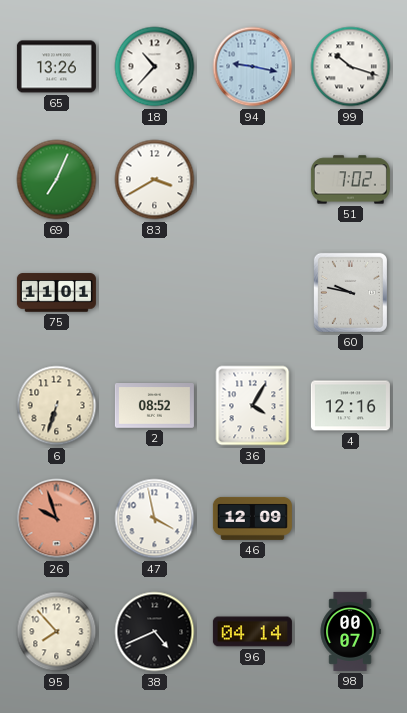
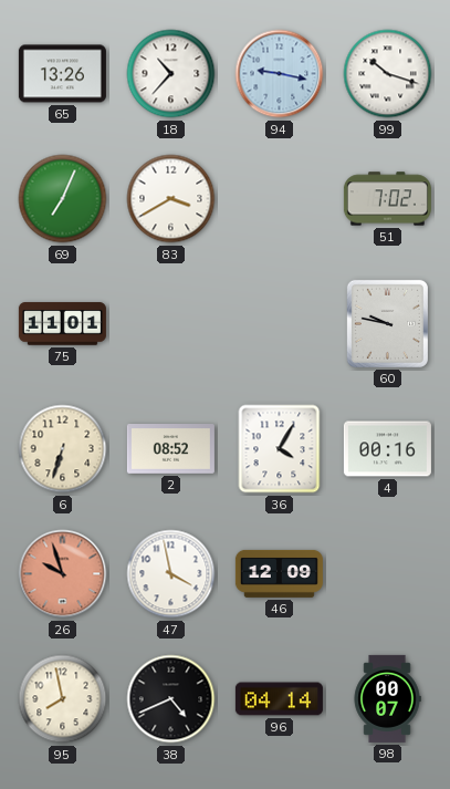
4: 12:16 -> 00:16
95: 7:53 -> 7:58
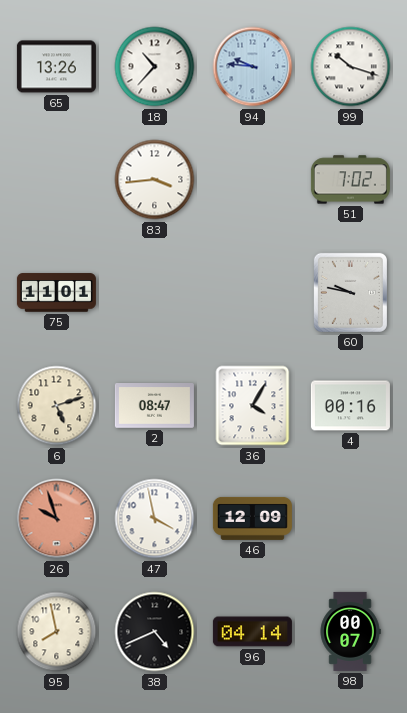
94: 9:17 -> 9:46
69: 7:04 -> none
83: 3:40 -> 3:44
6: 6:33 -> 5:12
2: 08:52 -> 08:47
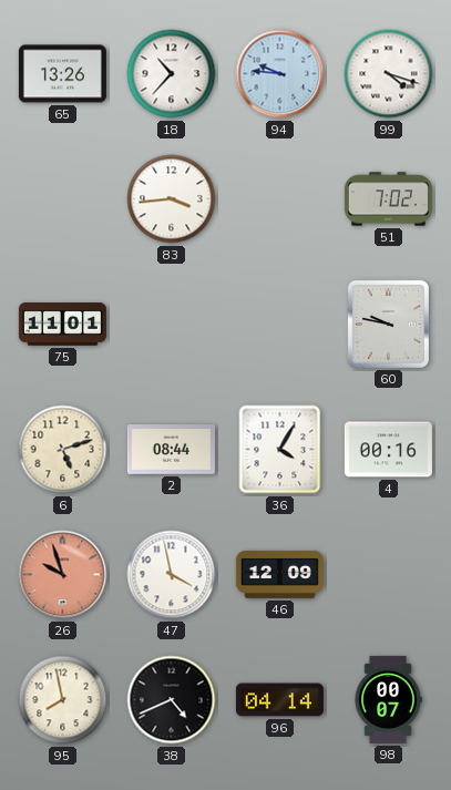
99: 10:18 -> 4:18
2: 08:47 -> 08:44
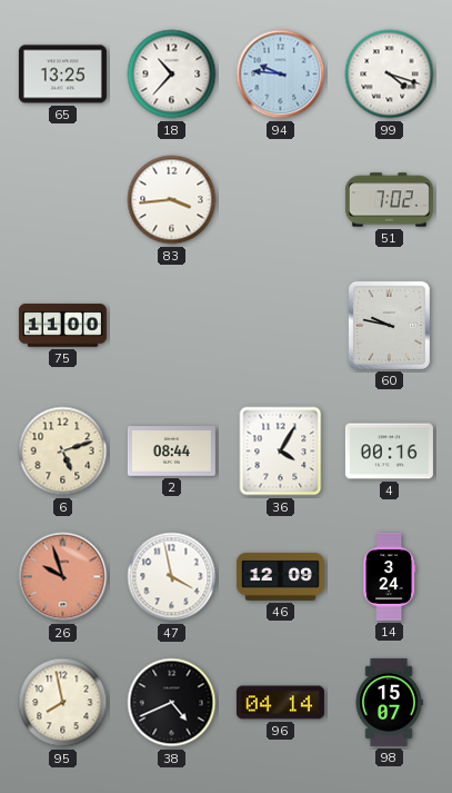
65: 13:26 -> 13:25
75: 11:01 -> 11:00
14: none -> 3:24
98: 00:07 -> 15:07
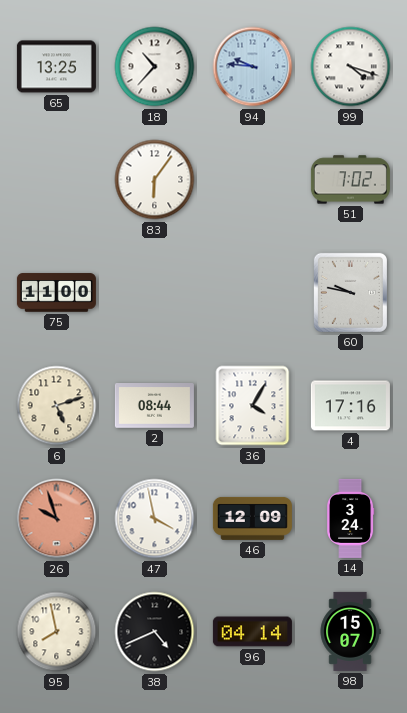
83: 3:44 -> 6:06
4: 00:16 -> 17:16
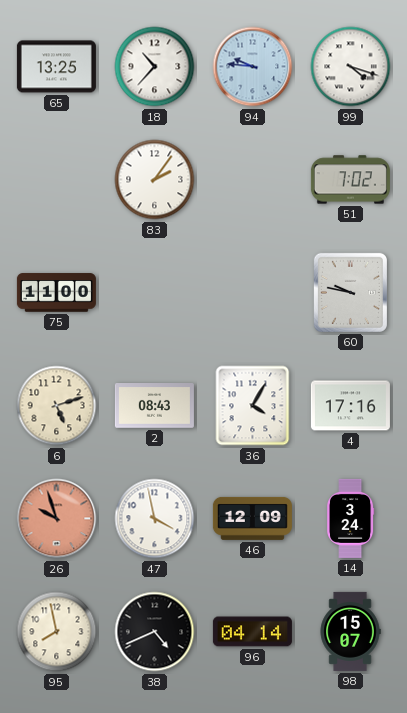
83: 6:06 -> 2:06
2: 08:44 -> 08:43
